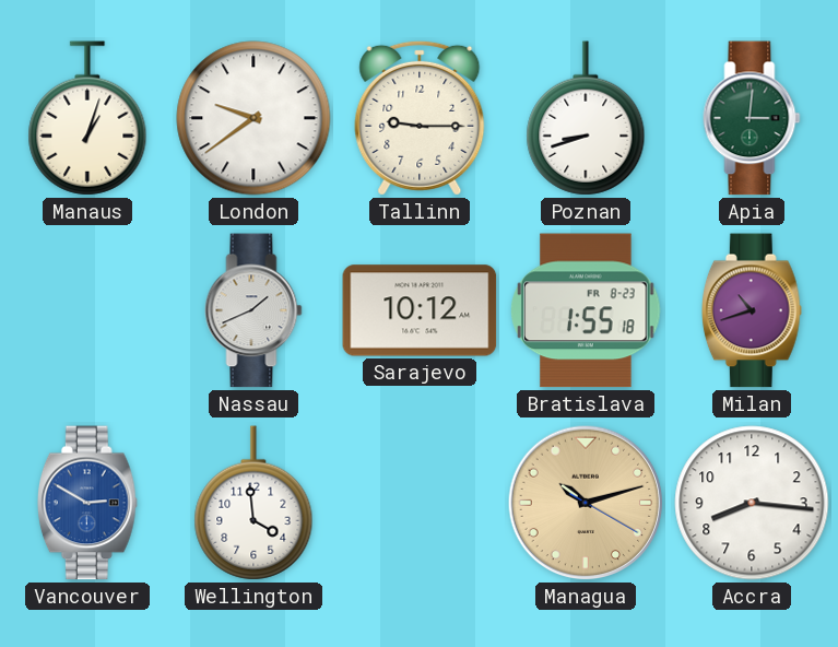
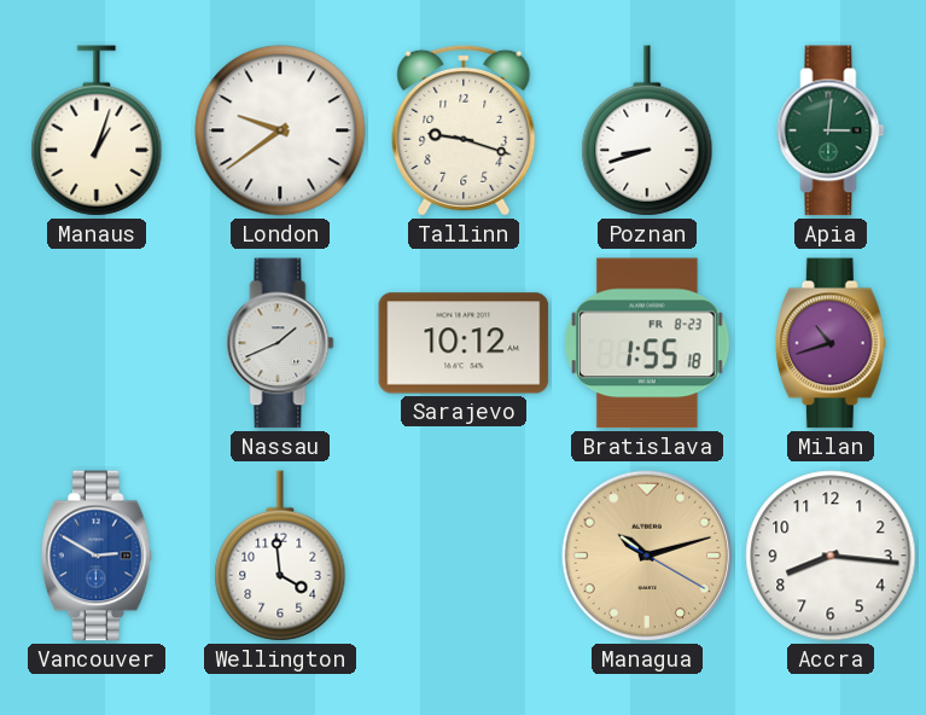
Tallinn: 9:15 -> 9:18
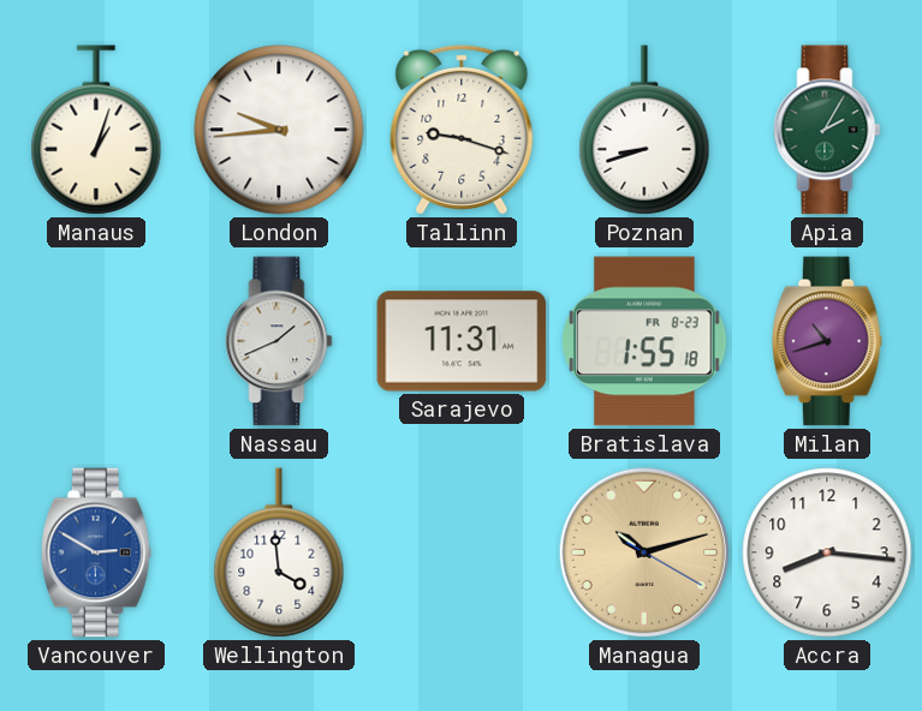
London: 9:39 -> 9:44
Apia: 3:01 -> 2:05
Sarajevo: 10:12 -> 11:31
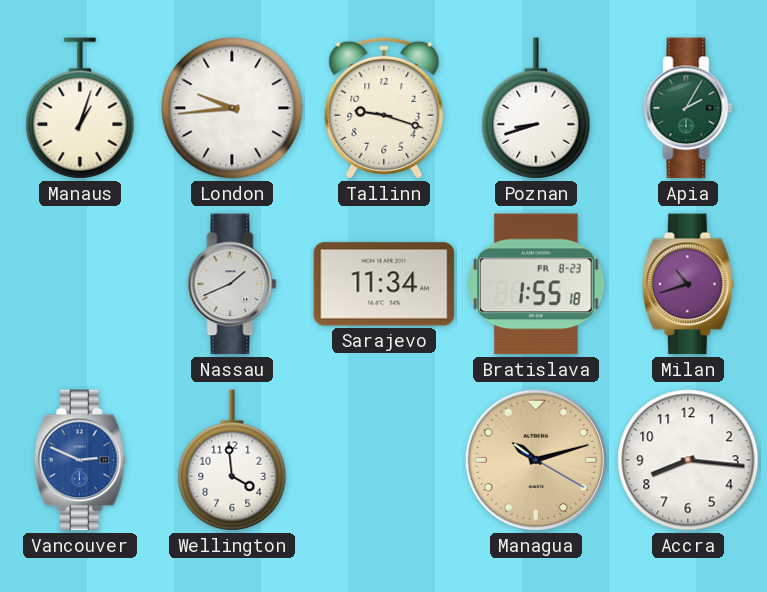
Sarajevo: 11:31 -> 11:34
Vancouver: 2:50 -> 2:49
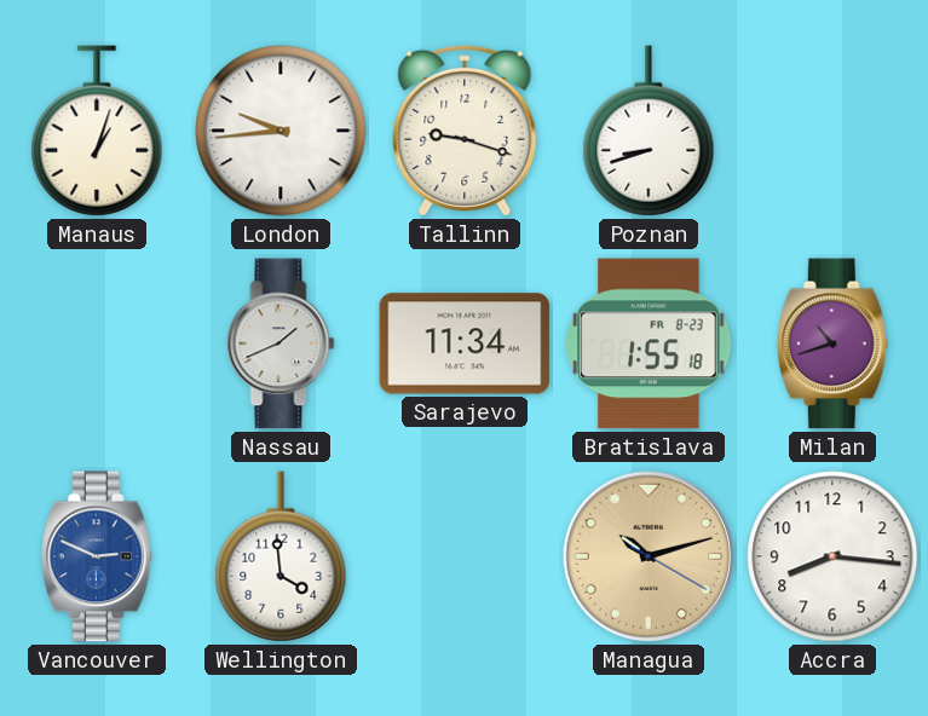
Apia: 2:05 -> none
